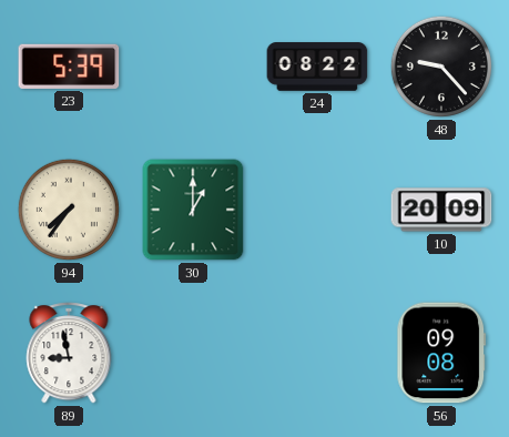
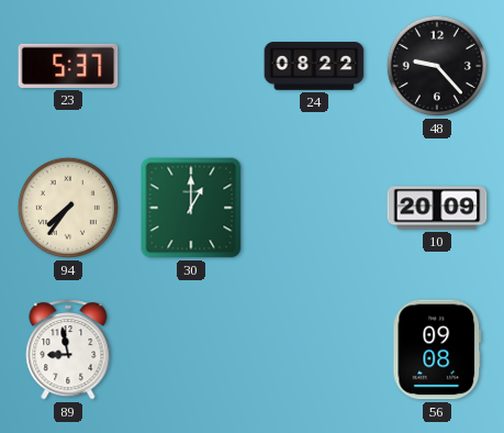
23: 5:39 -> 5:37
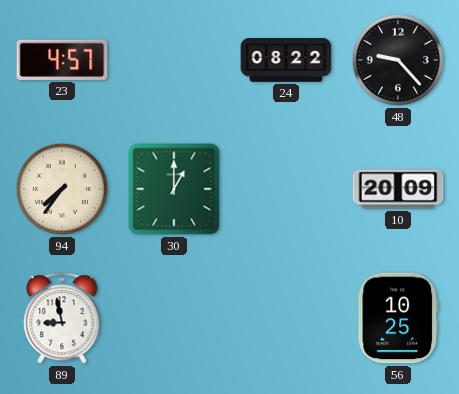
23: 5:37 -> 4:57
56: 09:08 -> 10:25
